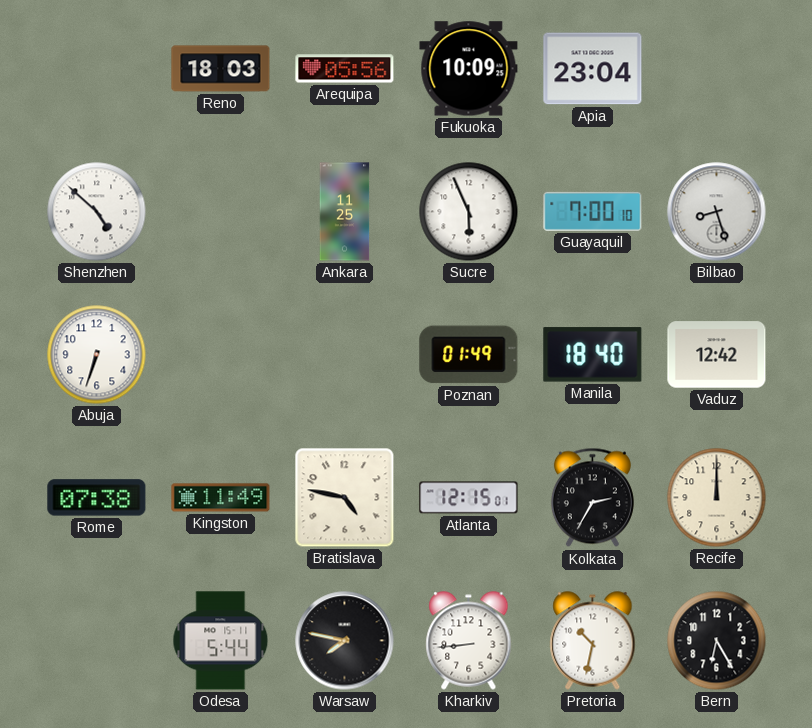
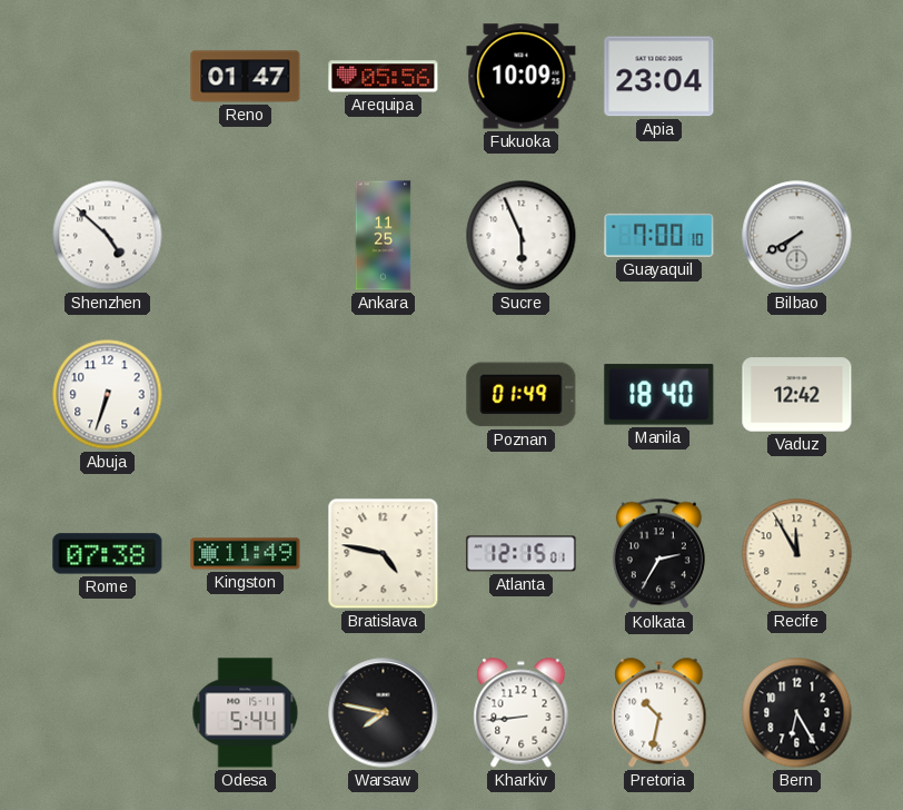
Reno: 18:03 -> 01:47
Bilbao: 8:27 -> 7:40
Recife: 12:00 -> 11:55
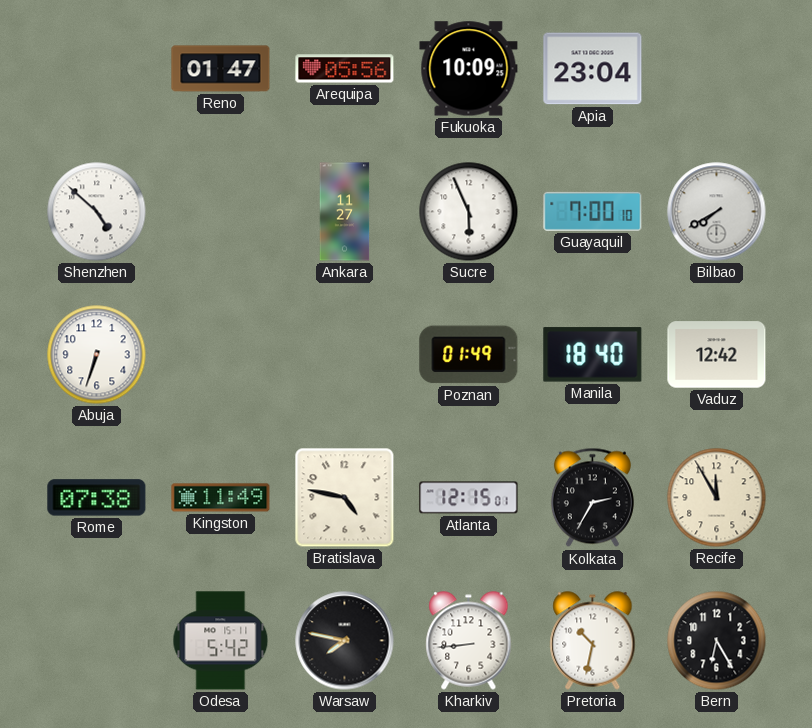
Ankara: 11:25 -> 11:27
Odesa: 5:44 -> 5:42
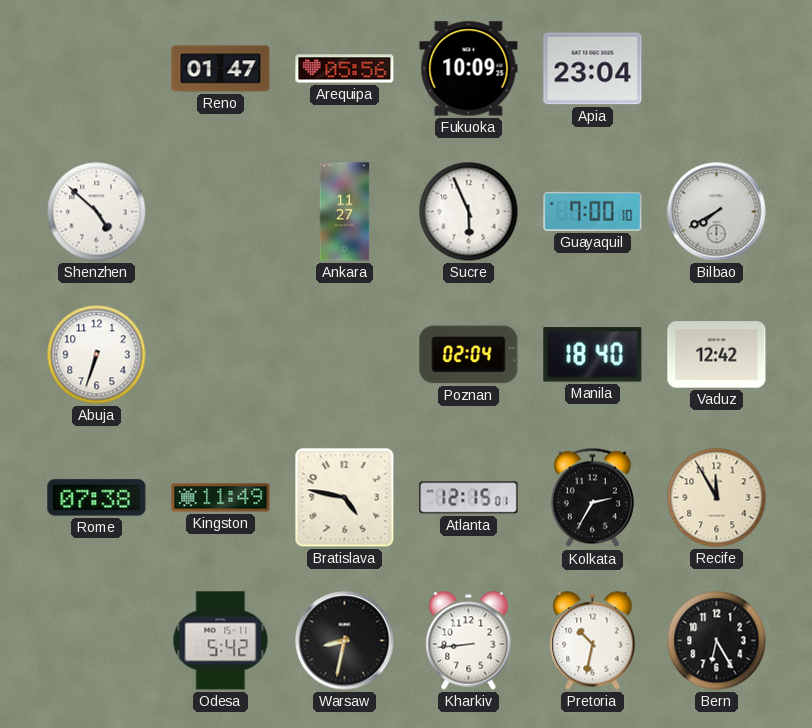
Poznan: 01:49 -> 02:04
Warsaw: 7:47 -> 8:32
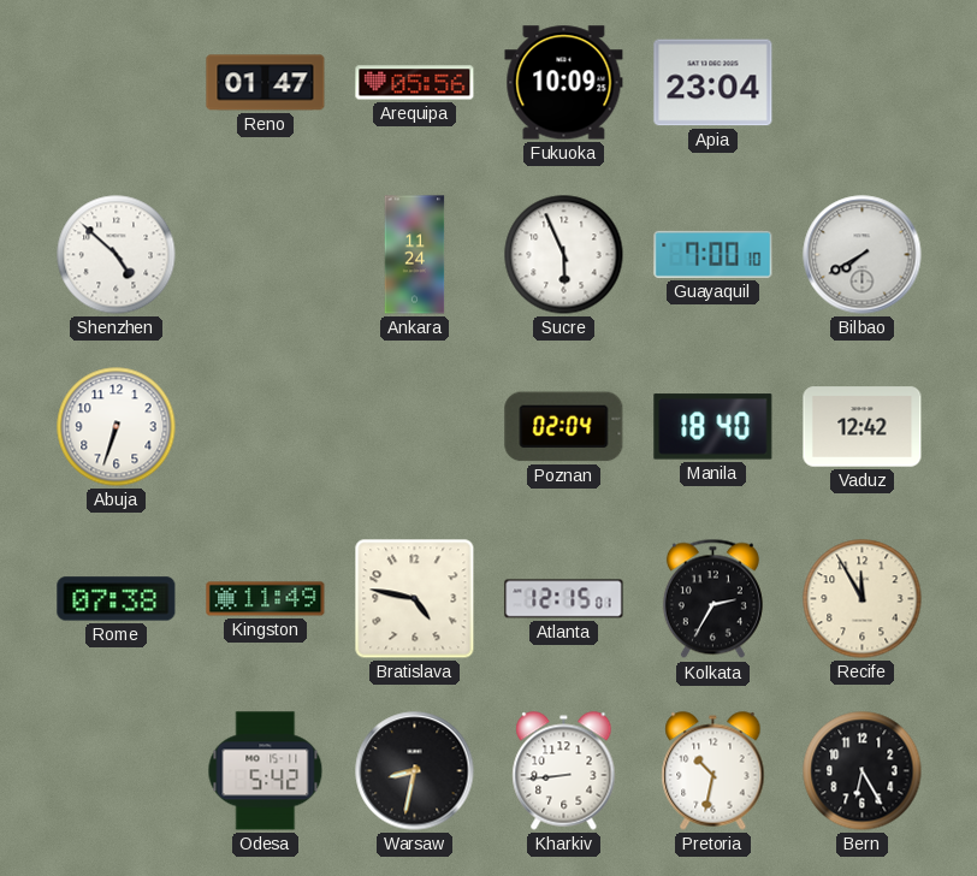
Ankara: 11:27 -> 11:24
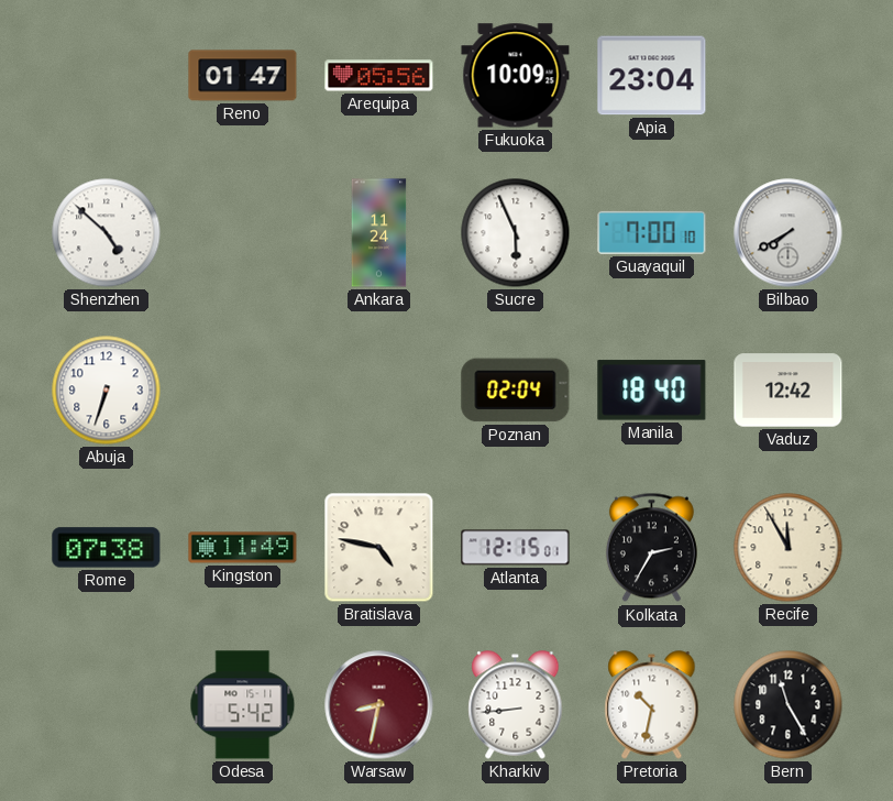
Warsaw dial: black -> burgundy
Bern: 6:25 -> 11:25
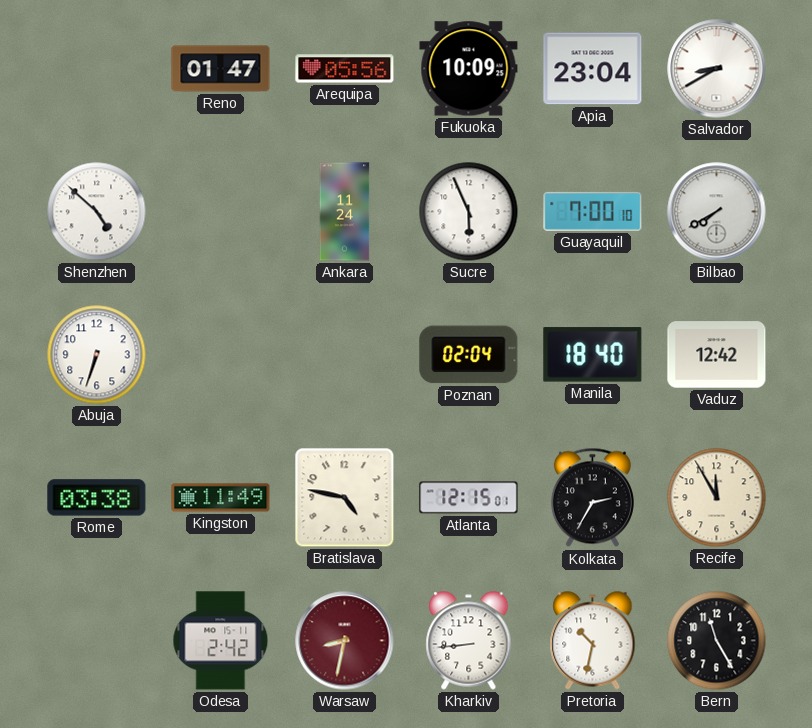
Salvador: none -> 8:40
Rome: 07:38 -> 03:38
Odesa: 5:42 -> 2:42
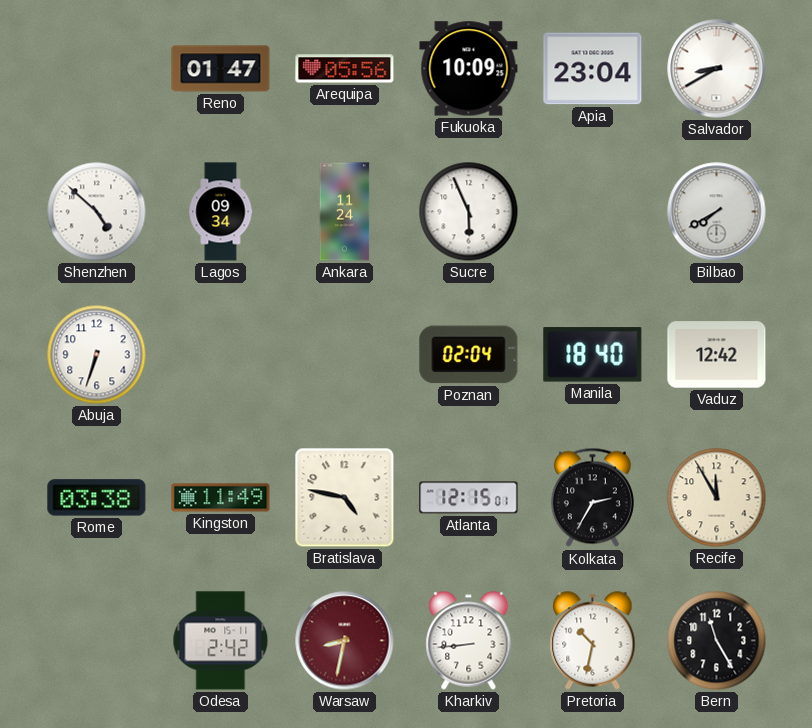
Lagos: none -> 09:34
Guayaquil: 7:00 -> none
